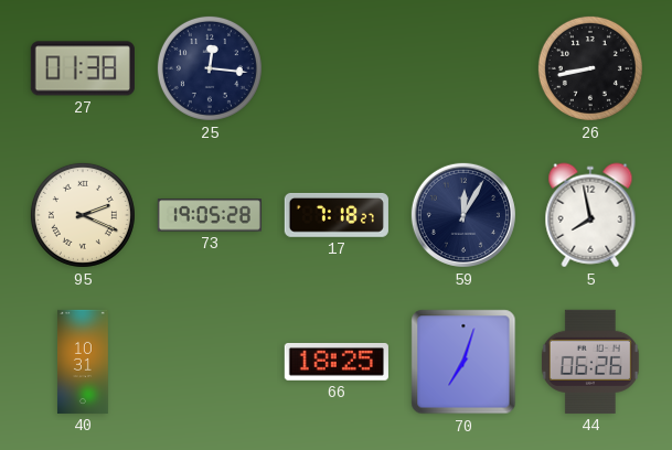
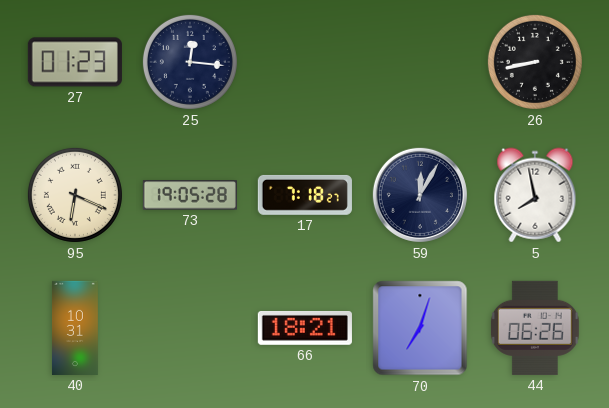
27: 01:38 -> 01:23
95: 2:19 -> 6:19
66: 18:25 -> 18:21
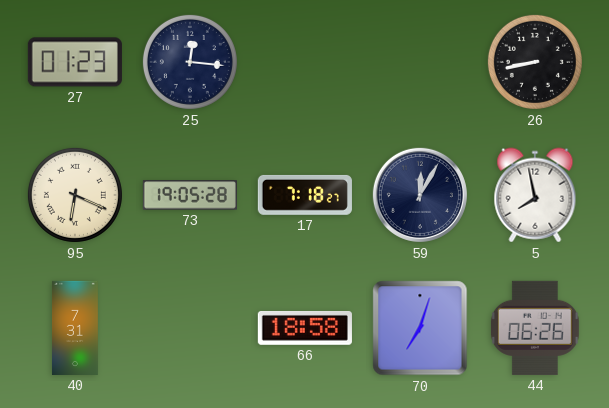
40: 10:31 -> 7:31
66: 18:21 -> 18:58
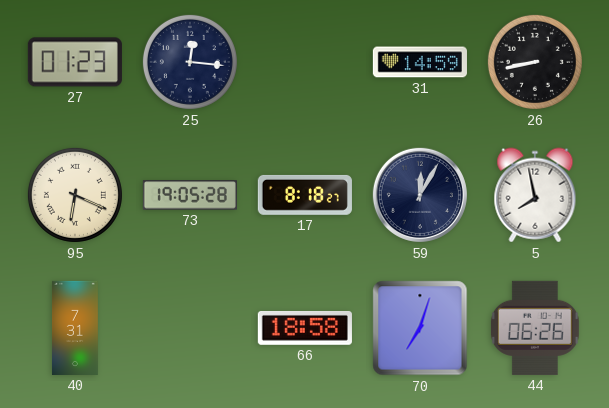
31: none -> 14:59
17: 7:18 -> 8:18
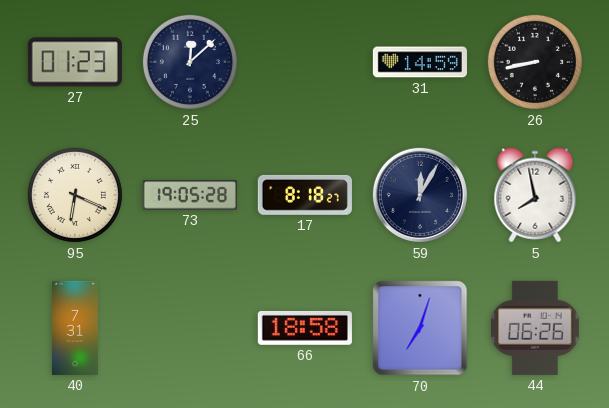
25: 12:16 -> 12:08
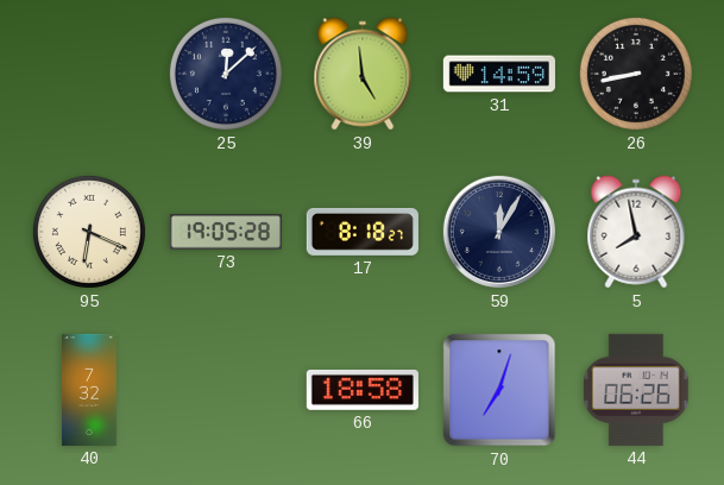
27: 01:23 -> none
39: none -> 4:59
40: 7:31 -> 7:32
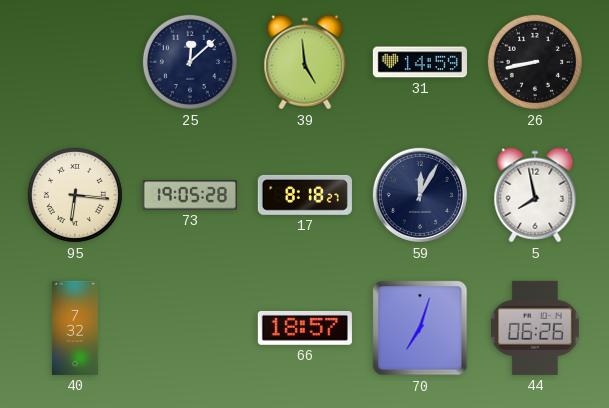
95: 6:19 -> 6:16
66: 18:58 -> 18:57
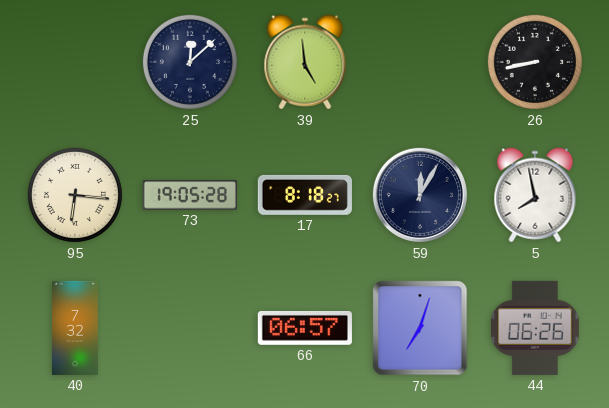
31: 14:59 -> none
66: 18:57 -> 06:57
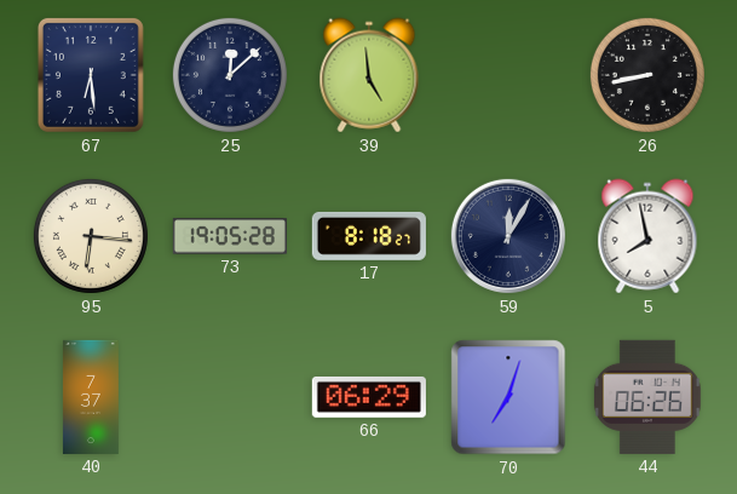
67: none -> 6:29
40: 7:32 -> 7:37
66: 06:57 -> 06:29
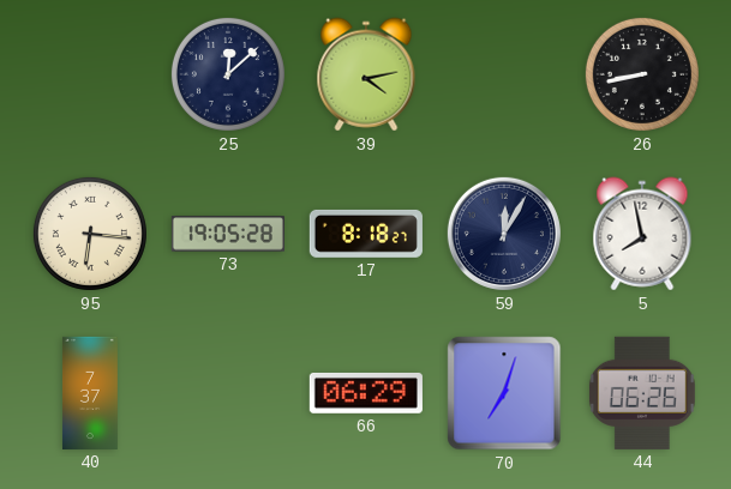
67: 6:29 -> none
39: 4:59 -> 4:13
